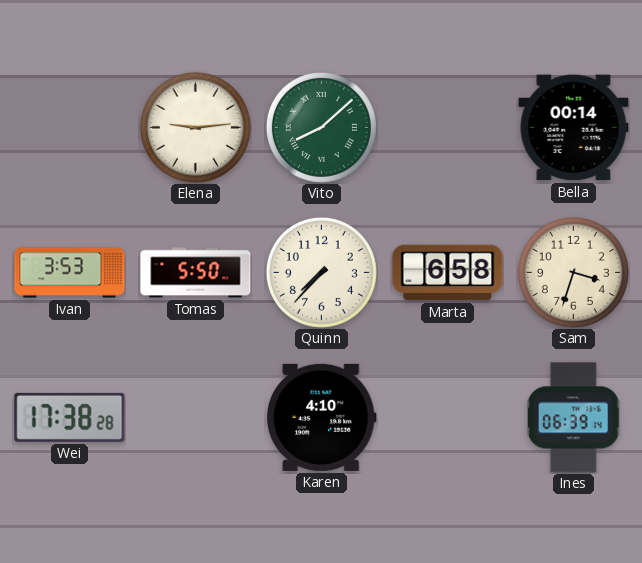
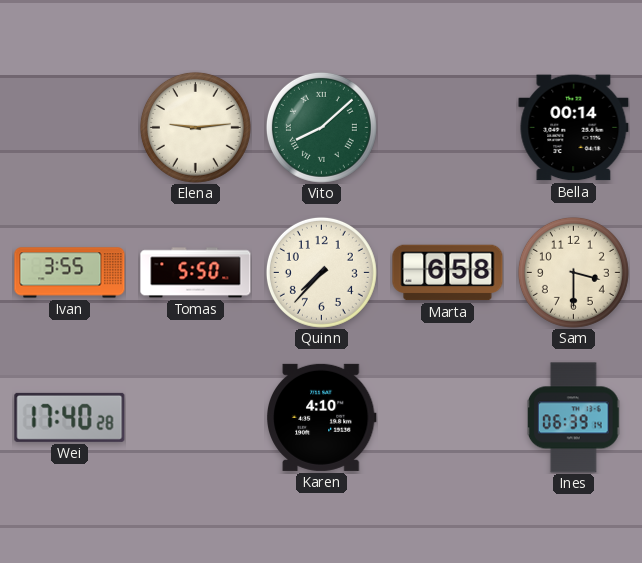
Ivan: 3:53 -> 3:55
Sam: 3:33 -> 3:30
Wei: 17:38 -> 17:40
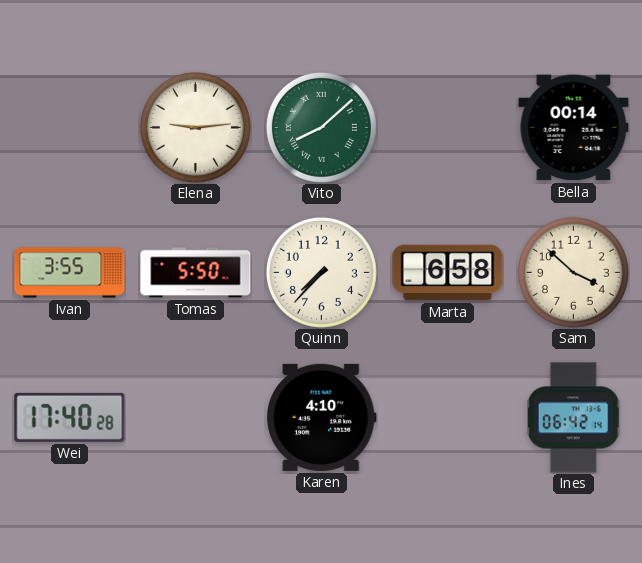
Sam: 3:30 -> 3:52
Ines: 06:39 -> 06:42
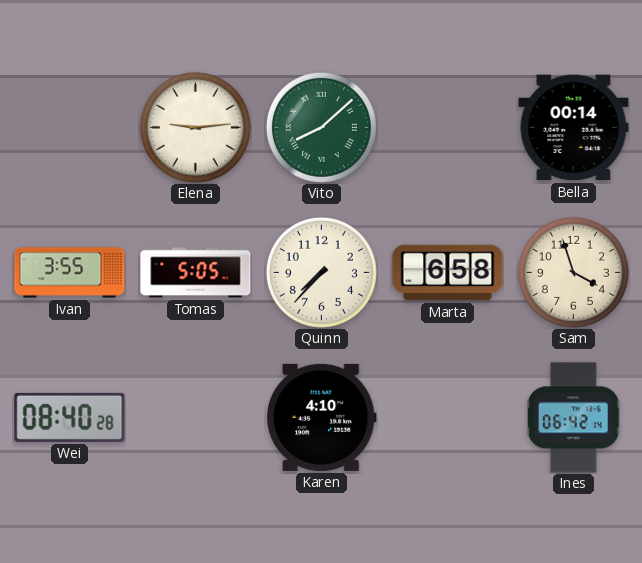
Tomas: 5:50 -> 5:05
Sam: 3:52 -> 3:57
Wei: 17:40 -> 08:40
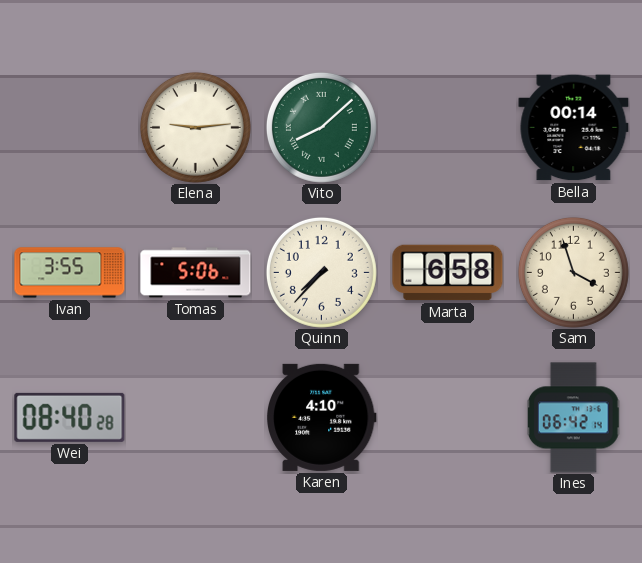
Tomas: 5:05 -> 5:06
